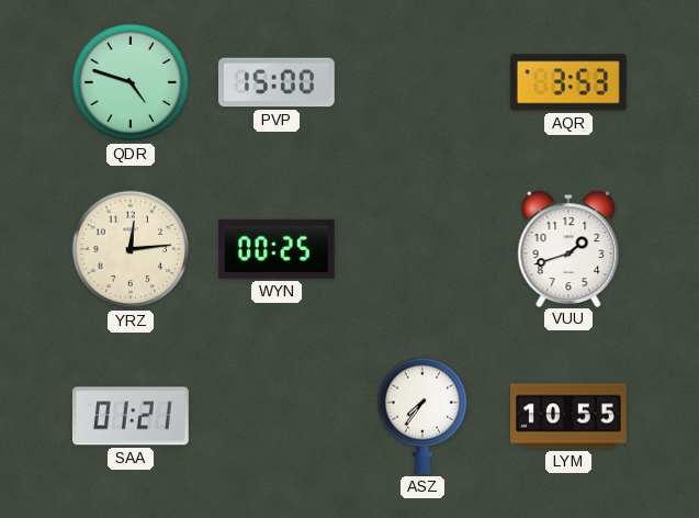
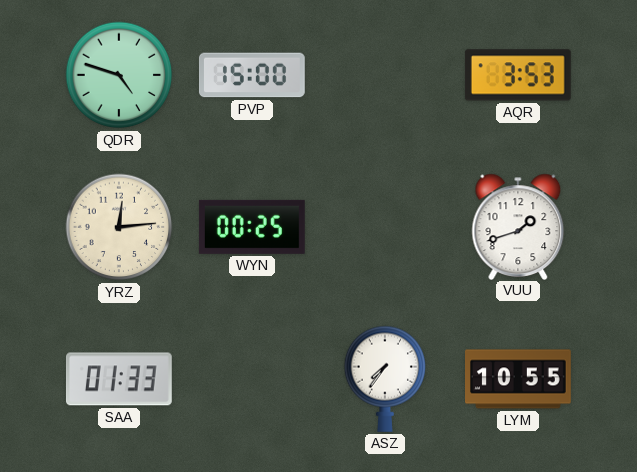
SAA: 01:21 -> 01:33
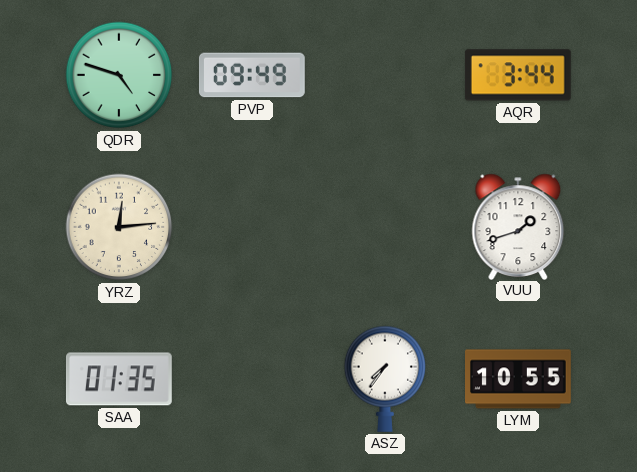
PVP: 15:00 -> 09:49
AQR: 3:53 -> 3:44
WYN: 00:25 -> none
SAA: 01:33 -> 01:35
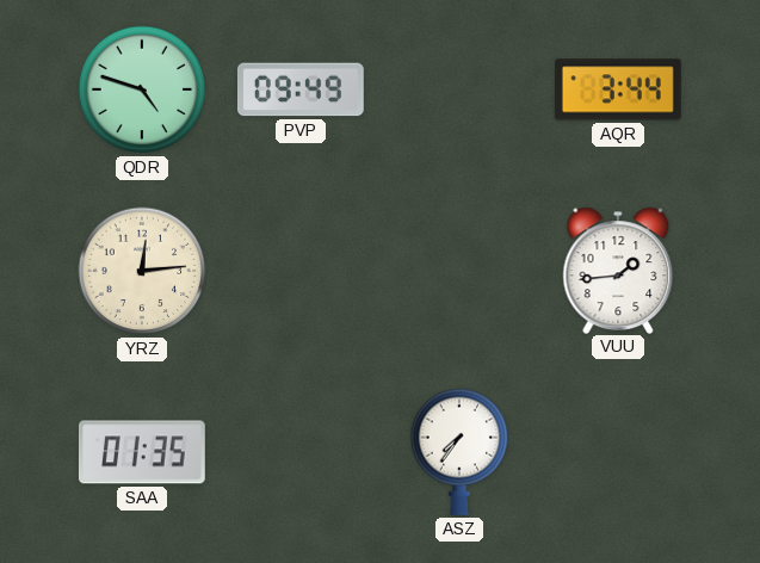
VUU: 1:42 -> 1:44
LYM: 10:55 -> none
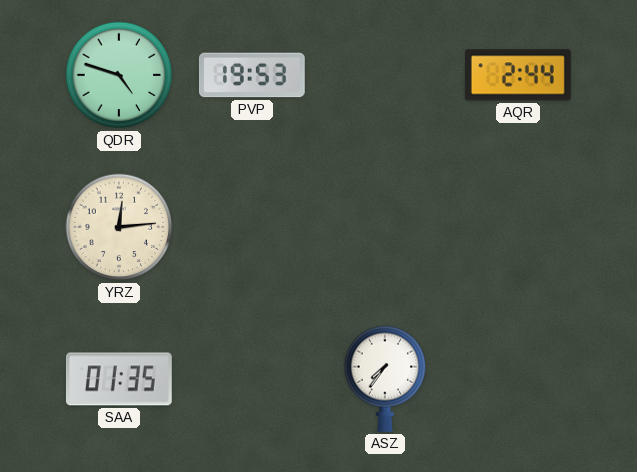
PVP: 09:49 -> 19:53
AQR: 3:44 -> 2:44
VUU: 1:44 -> none
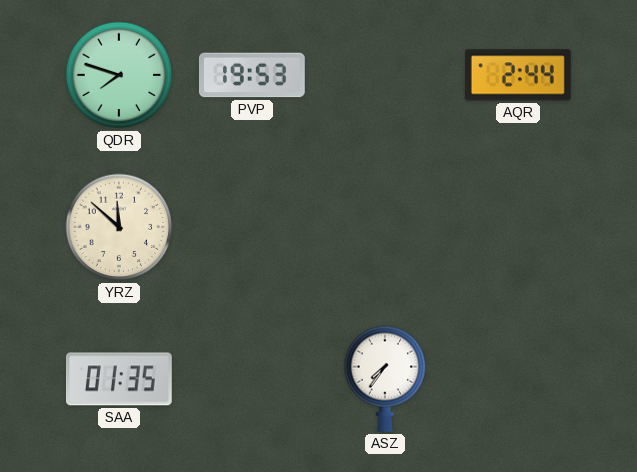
QDR: 4:48 -> 7:48
YRZ: 12:14 -> 11:52
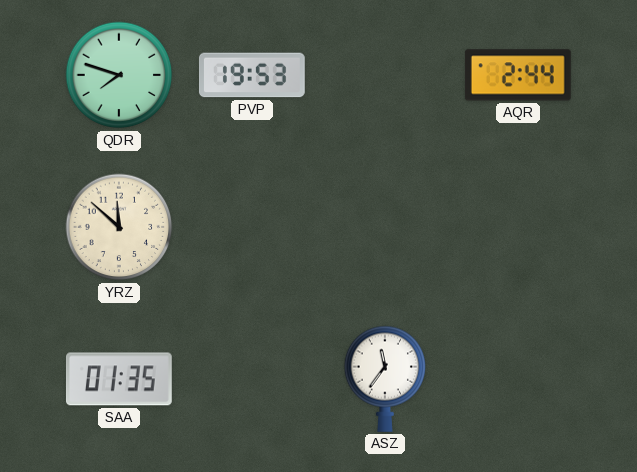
ASZ: 7:36 -> 11:36
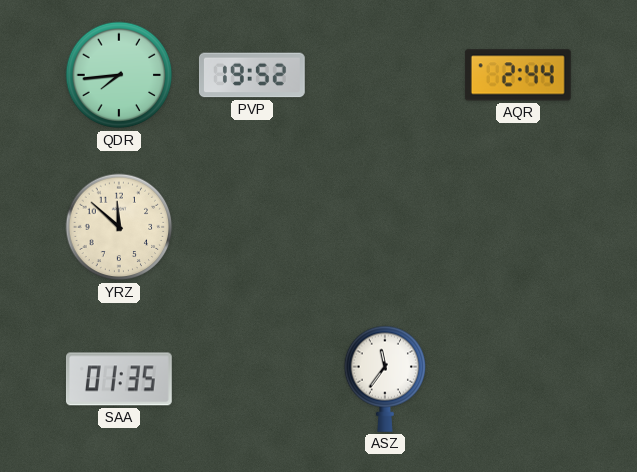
QDR: 7:48 -> 7:44
PVP: 19:53 -> 19:52
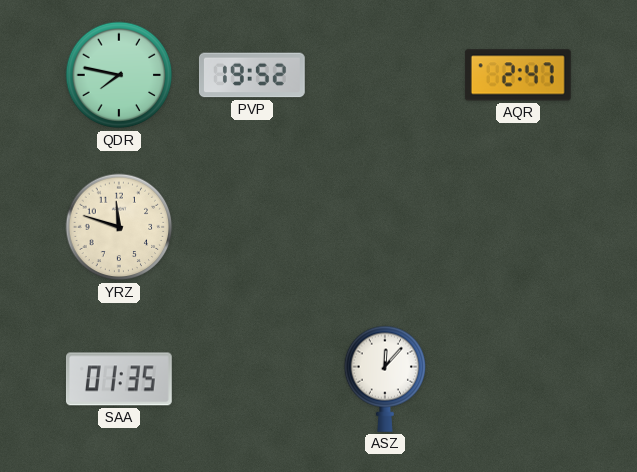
QDR: 7:44 -> 7:47
AQR: 2:44 -> 2:47
YRZ: 11:52 -> 11:48
ASZ: 11:36 -> 12:07
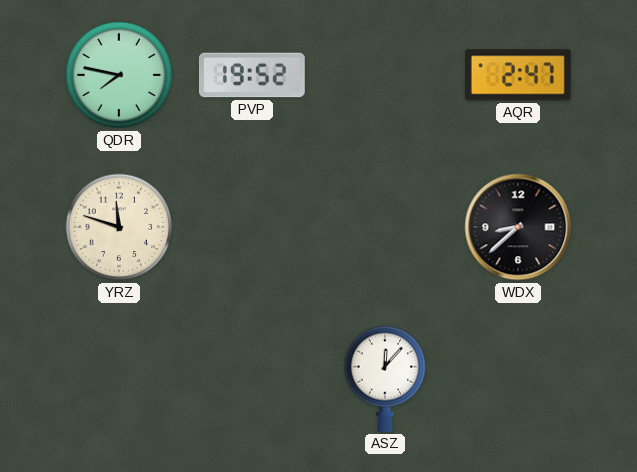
WDX: none -> 8:38
SAA: 01:35 -> none
